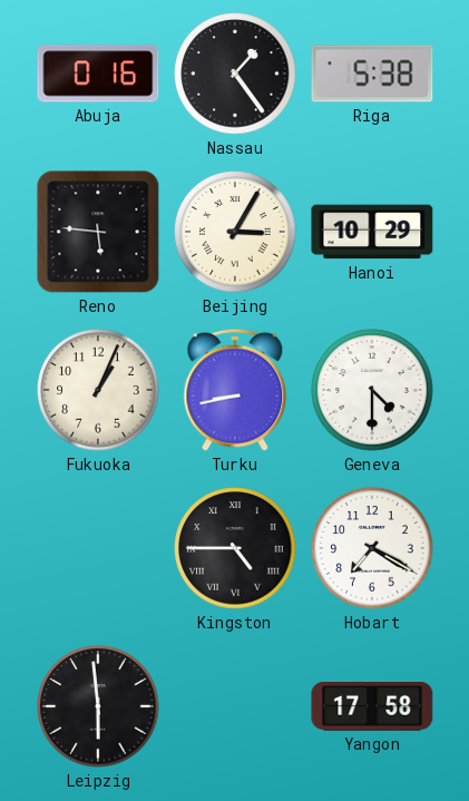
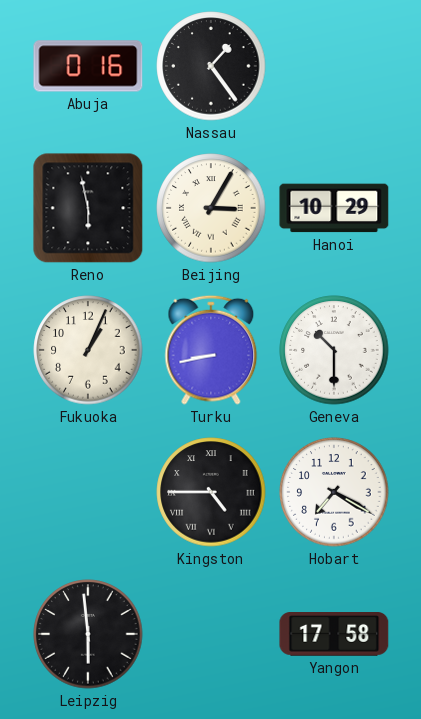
Riga: 5:38 -> none
Reno: 5:46 -> 5:58
Geneva: 4:30 -> 10:30
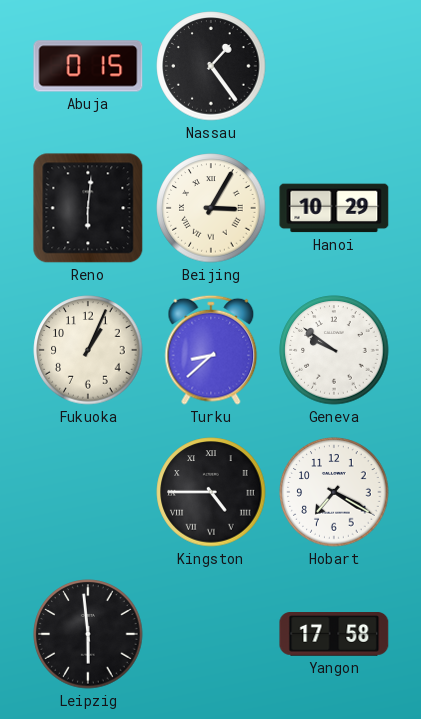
Abuja: 0:16 -> 0:15
Reno: 5:58 -> 6:01
Turku: 8:43 -> 8:38
Geneva: 10:30 -> 9:51
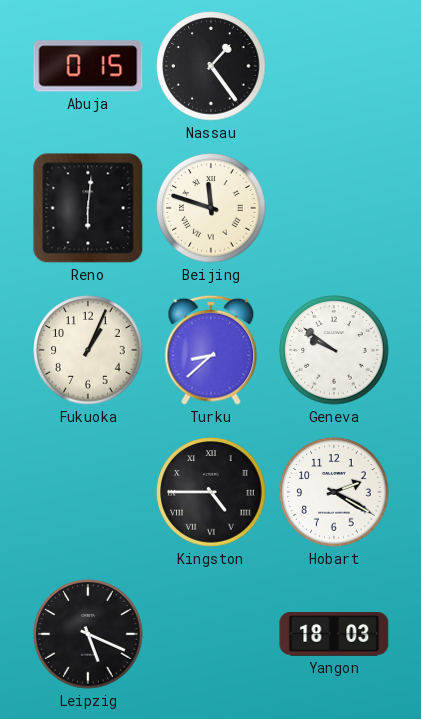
Beijing: 3:05 -> 11:48
Hanoi: 10:29 -> none
Hobart: 7:20 -> 2:20
Leipzig: 5:59 -> 5:19
Yangon: 17:58 -> 18:03
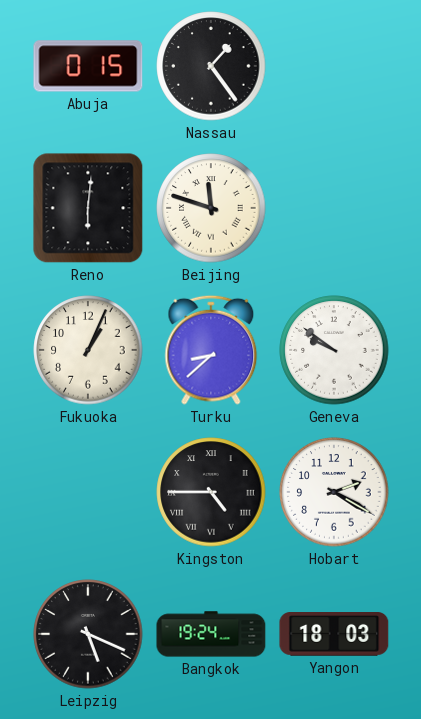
Bangkok: none -> 19:24
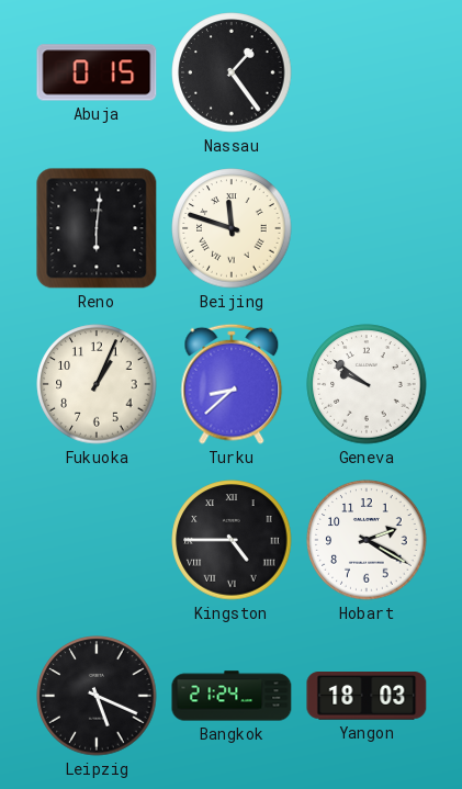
Bangkok: 19:24 -> 21:24
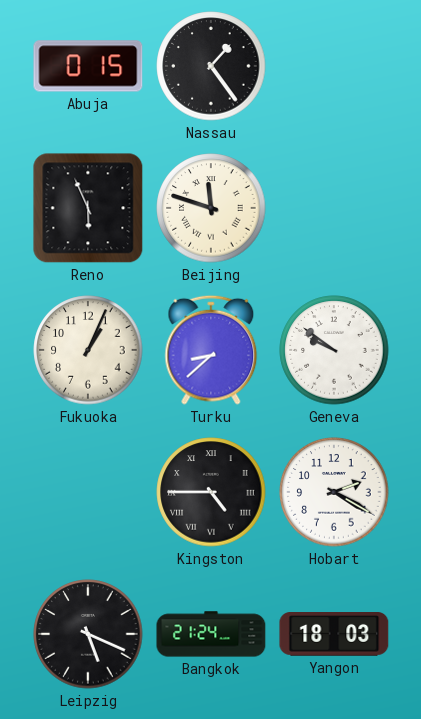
Reno: 6:01 -> 5:56
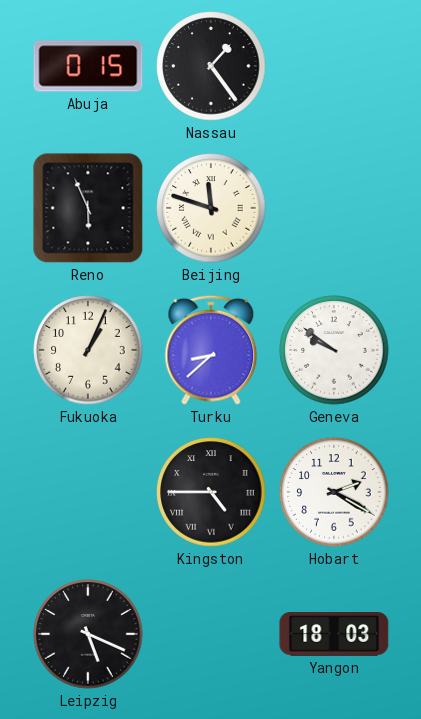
Bangkok: 21:24 -> none
